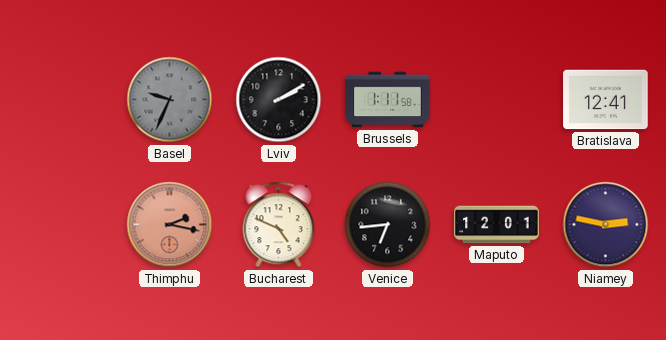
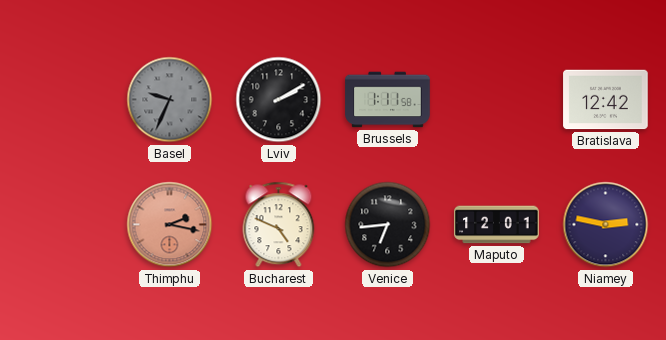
Bratislava: 12:41 -> 12:42
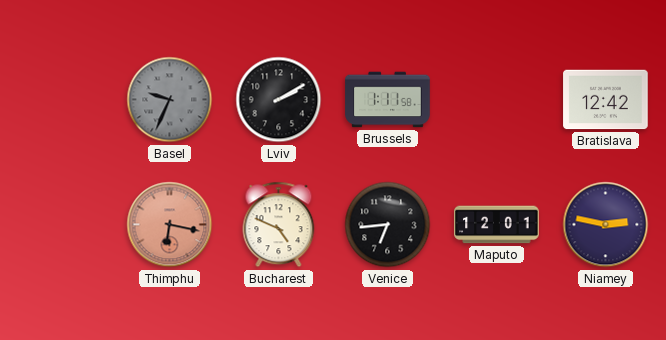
Thimphu: 2:17 -> 6:17
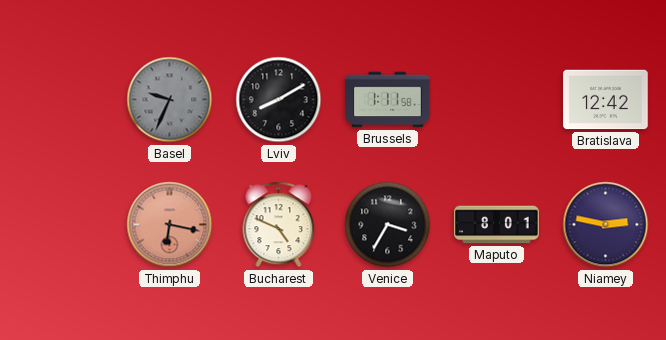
Lviv: 2:10 -> 8:10
Venice: 6:44 -> 3:35
Maputo: 12:01 -> 8:01
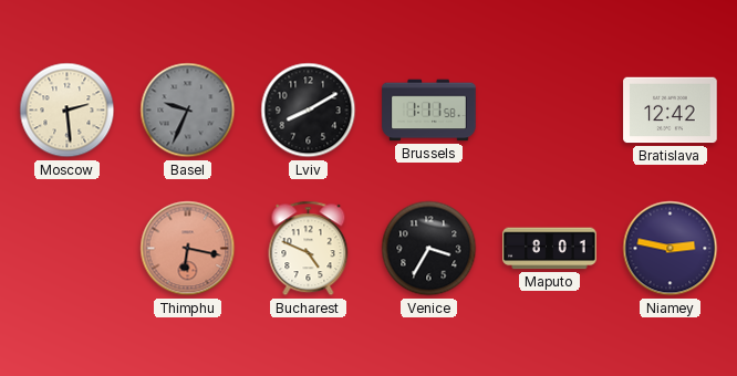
Moscow: none -> 2:29
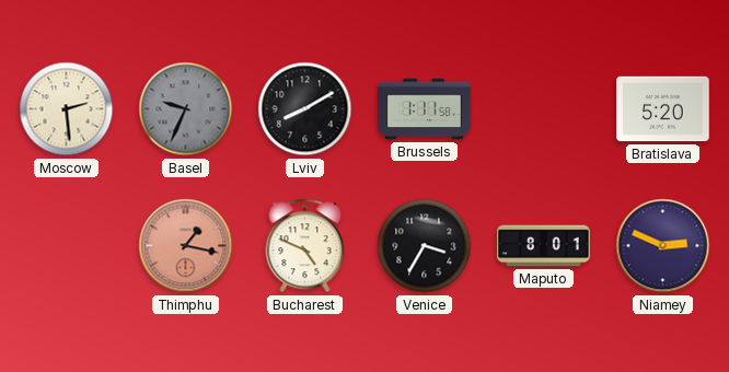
Bratislava: 12:42 -> 5:20
Thimphu: 6:17 -> 1:17
Niamey: 2:47 -> 2:49
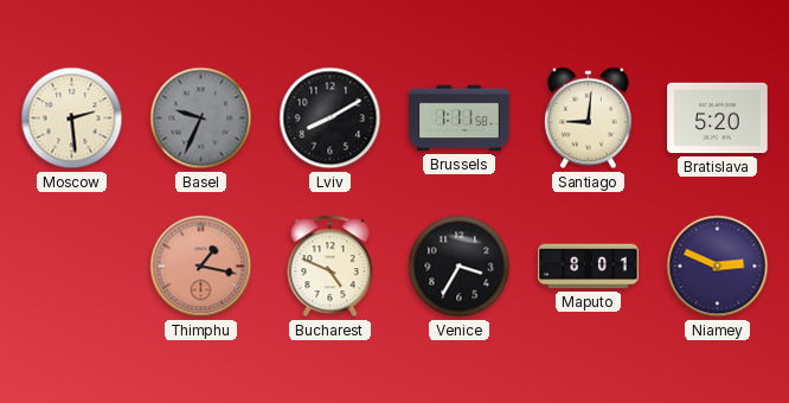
Santiago: none -> 9:01
